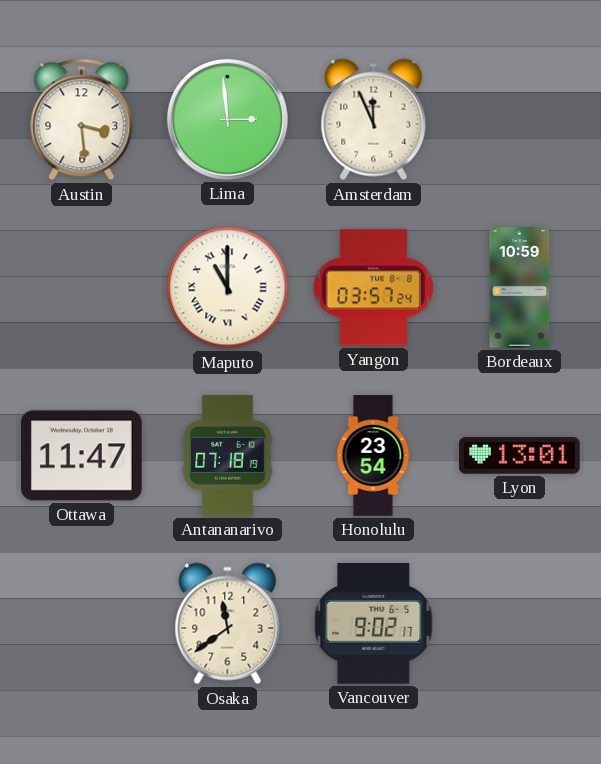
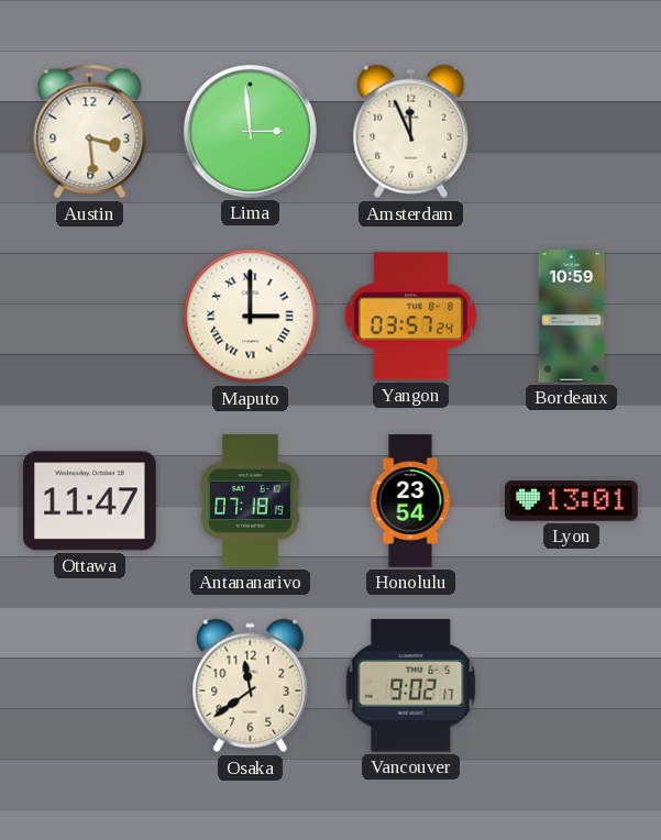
Maputo: 11:00 -> 3:00
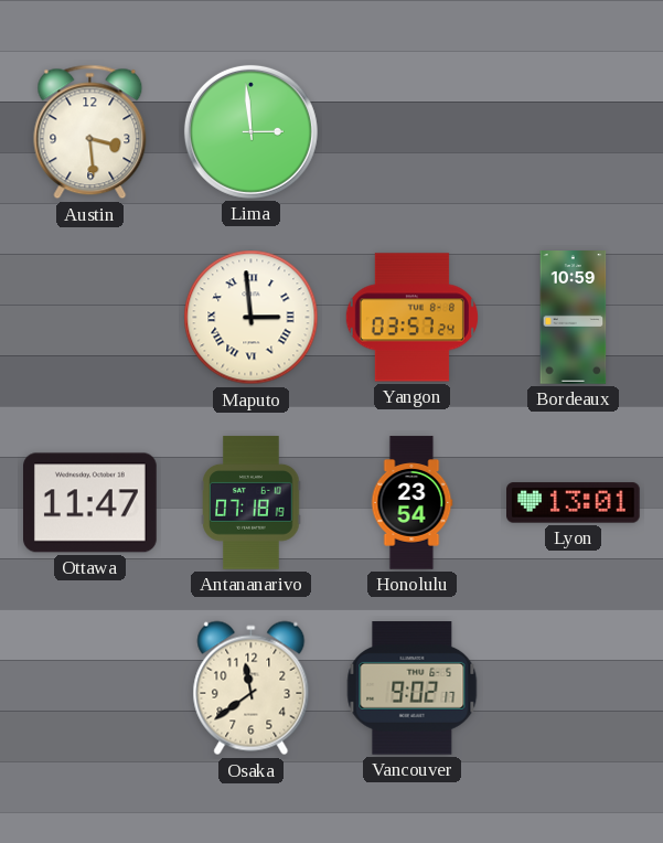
Amsterdam: 11:56 -> none
Maputo: 3:00 -> 2:59
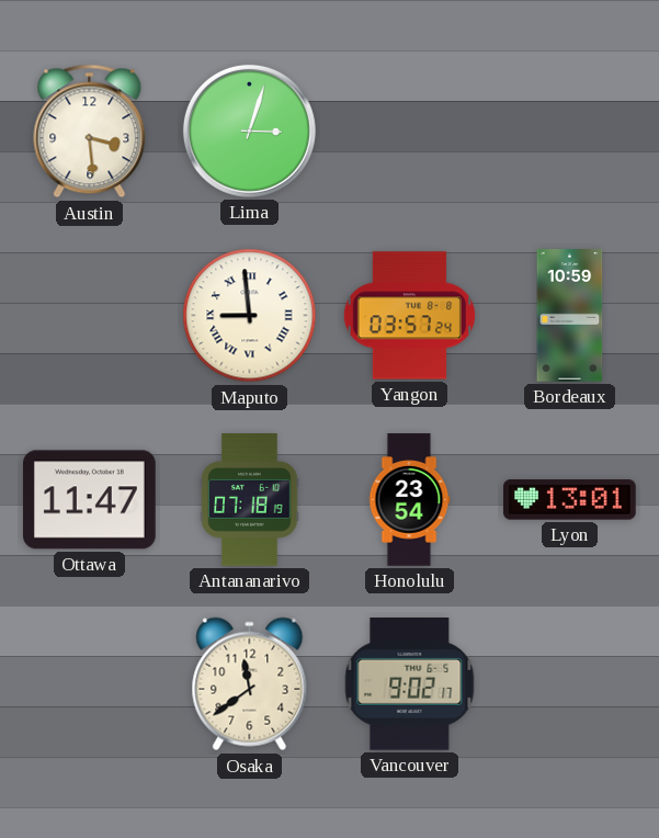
Lima: 2:59 -> 3:03
Maputo: 2:59 -> 8:59
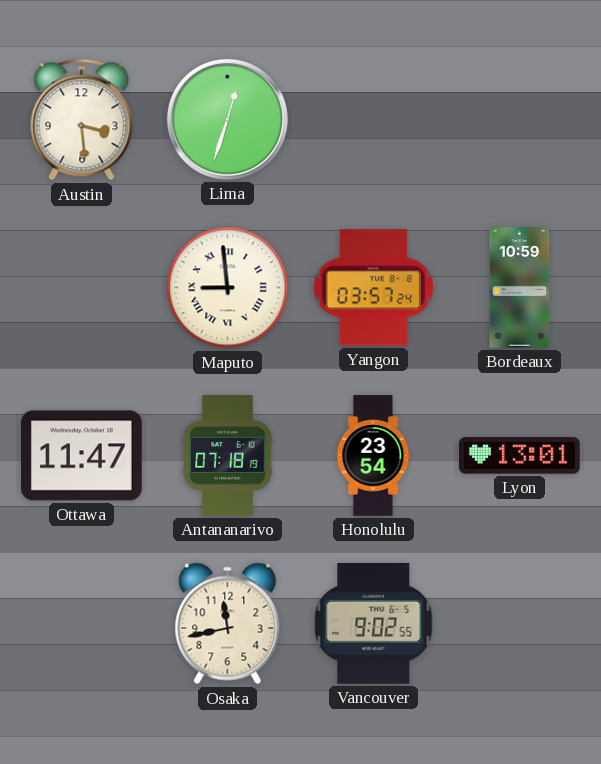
Lima: 3:03 -> 12:33
Osaka: 11:39 -> 11:43
Vancouver: 9:02:17 -> 9:02:55
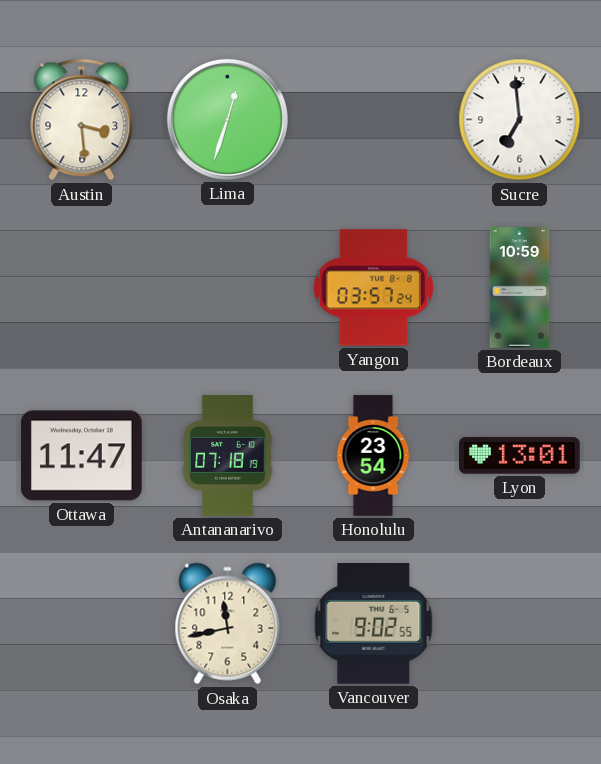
Sucre: none -> 6:59
Maputo: 8:59 -> none
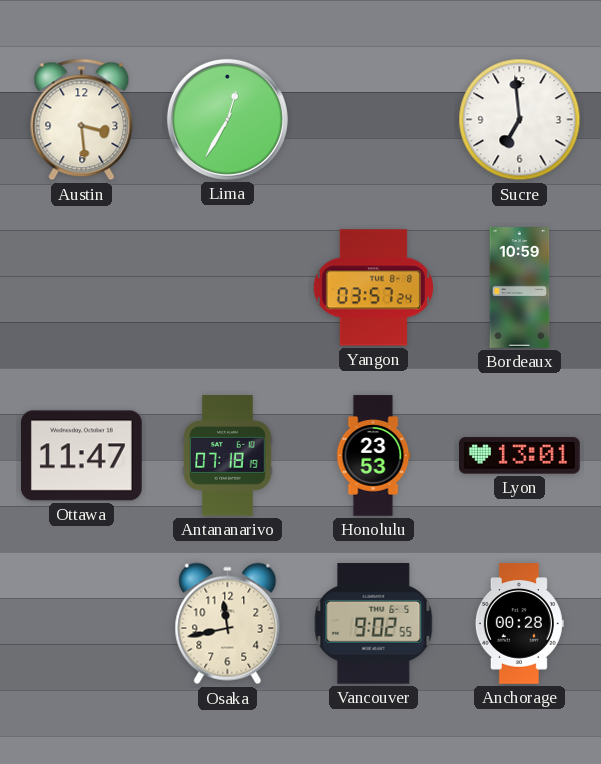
Lima: 12:33 -> 12:35
Honolulu: 23:54 -> 23:53
Anchorage: none -> 00:28
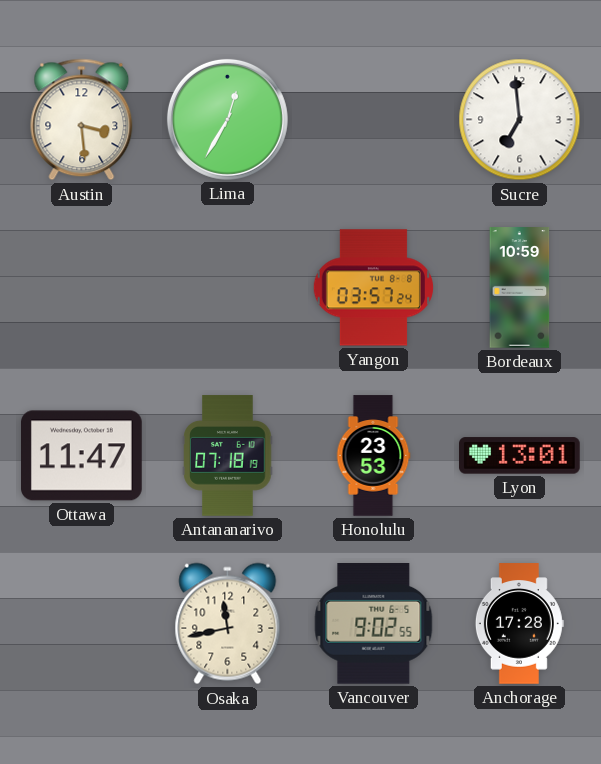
Anchorage: 00:28 -> 17:28
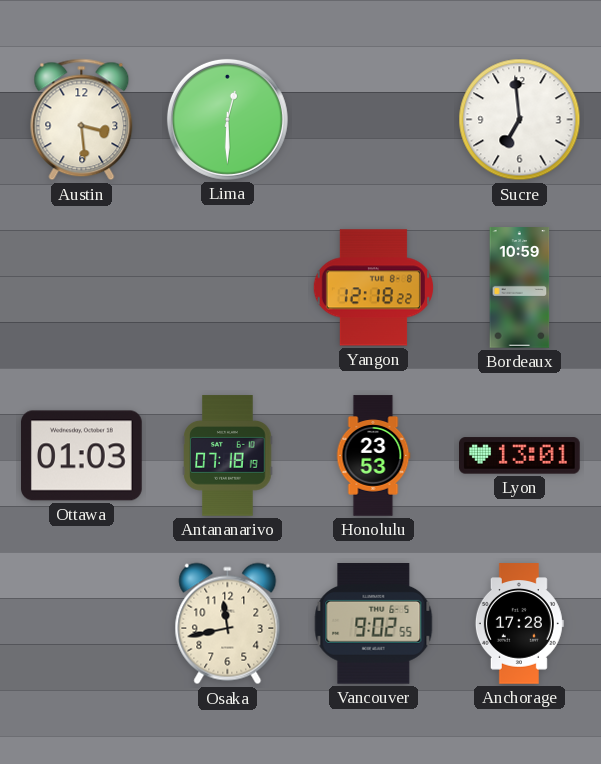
Lima: 12:35 -> 12:30
Yangon: 03:57 -> 12:18
Ottawa: 11:47 -> 01:03
